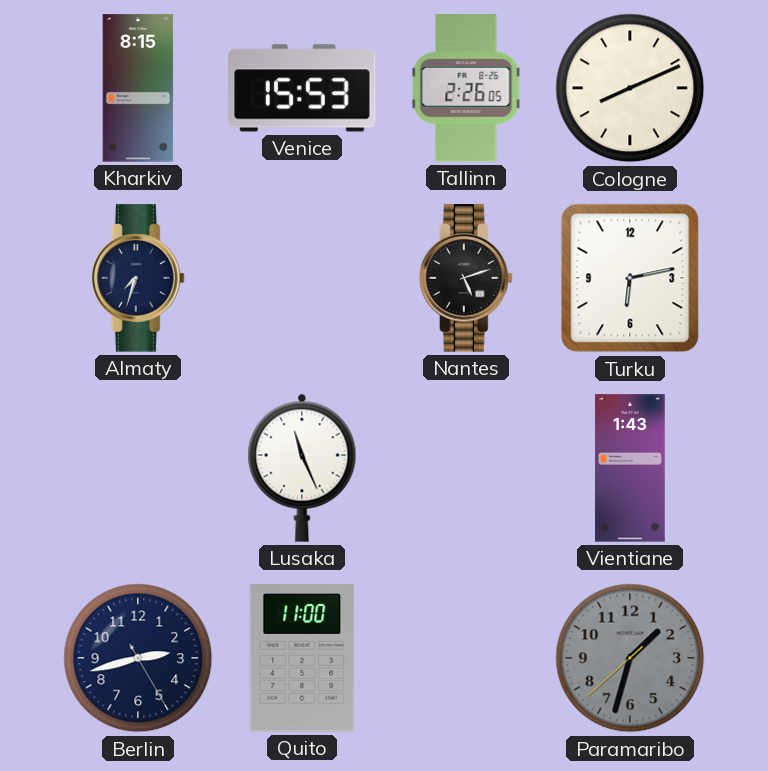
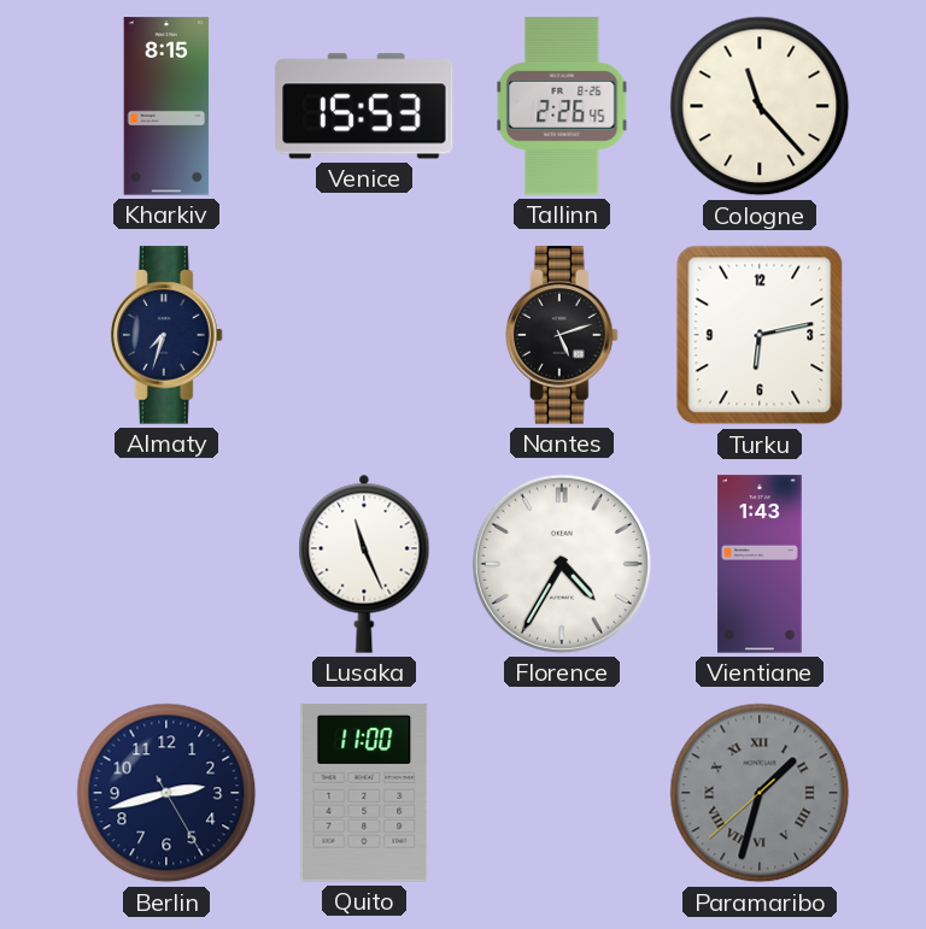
Tallinn: 2:26:05 -> 2:26:45
Cologne: 8:11 -> 11:23
Florence: none -> 4:35
Paramaribo numerals: Arabic -> Roman
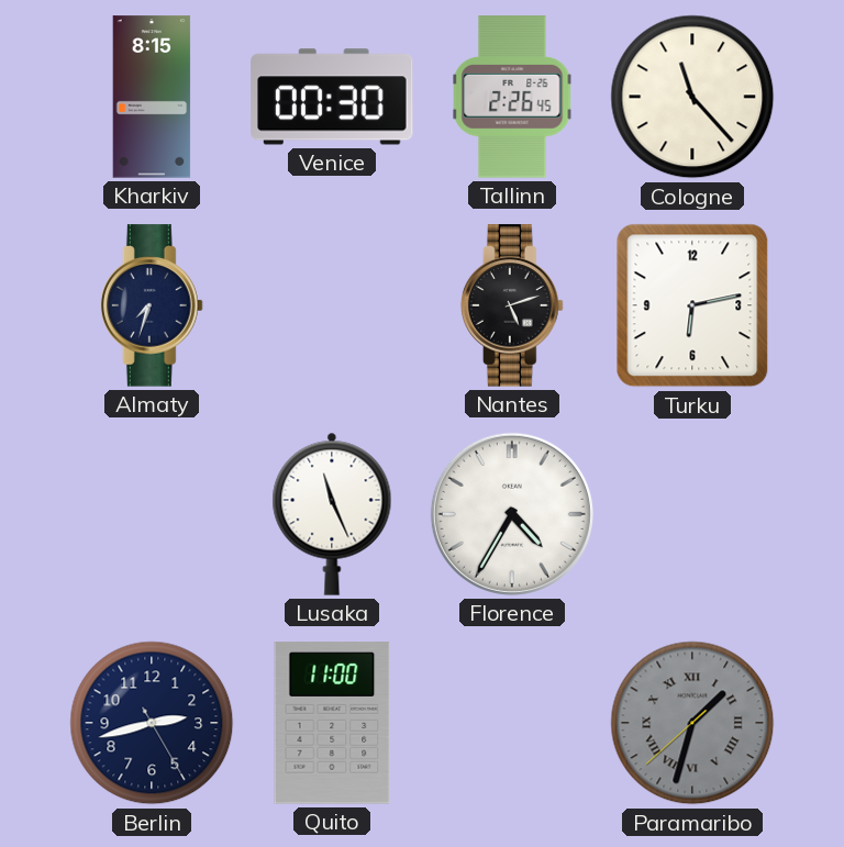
Venice: 15:53 -> 00:30
Vientiane: 1:43 -> none
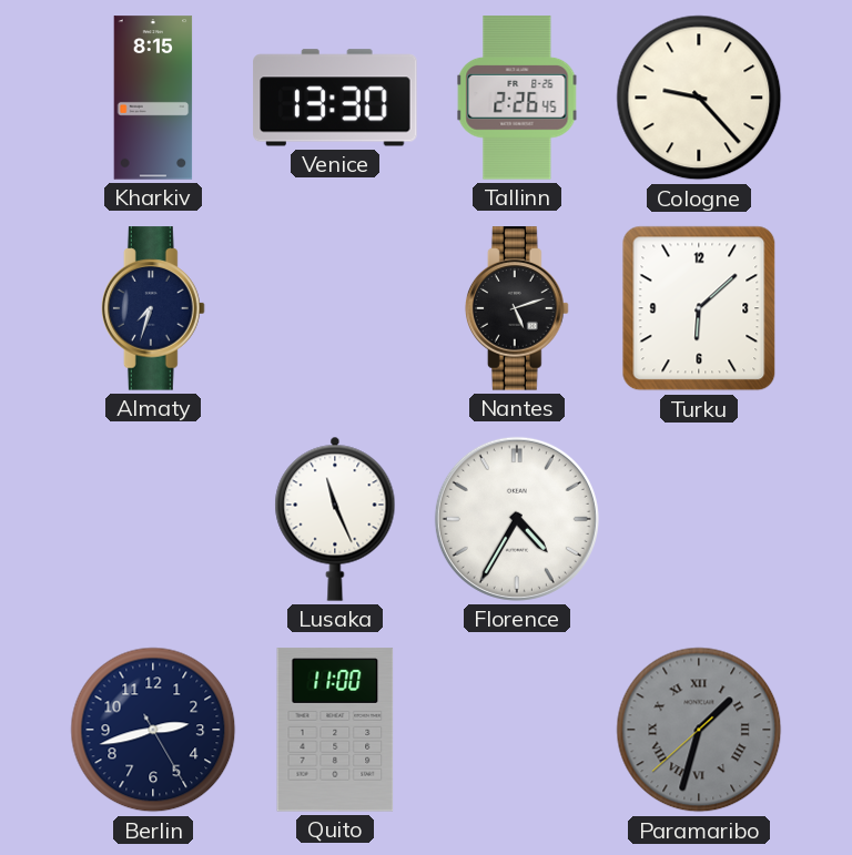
Venice: 00:30 -> 13:30
Cologne: 11:23 -> 9:23
Turku: 6:13 -> 6:08
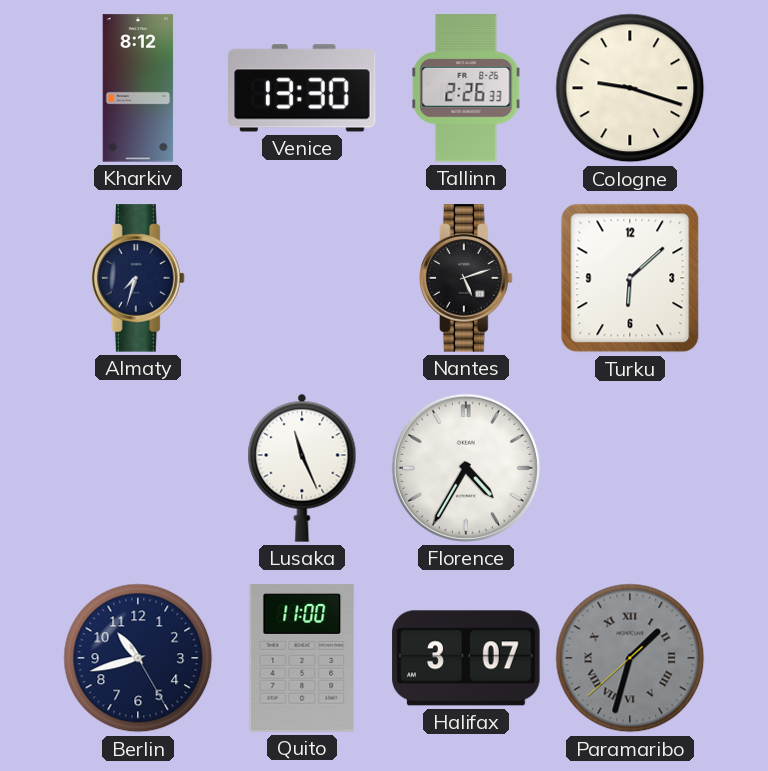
Kharkiv: 8:15 -> 8:12
Tallinn: 2:26:45 -> 2:26:33
Cologne: 9:23 -> 9:18
Berlin: 2:42 -> 10:42
Halifax: none -> 3:07
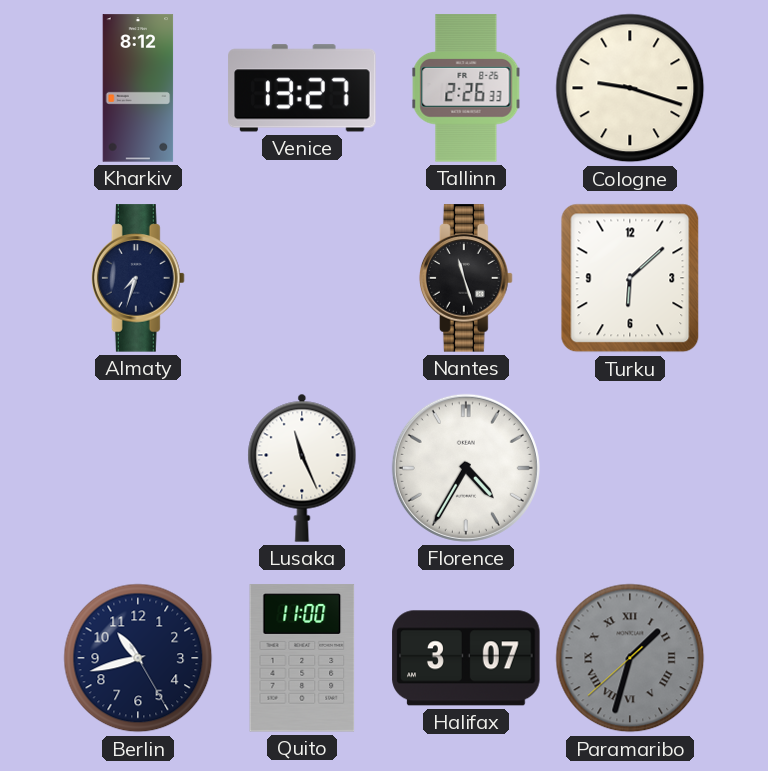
Venice: 13:30 -> 13:27
Nantes: 5:12 -> 11:27
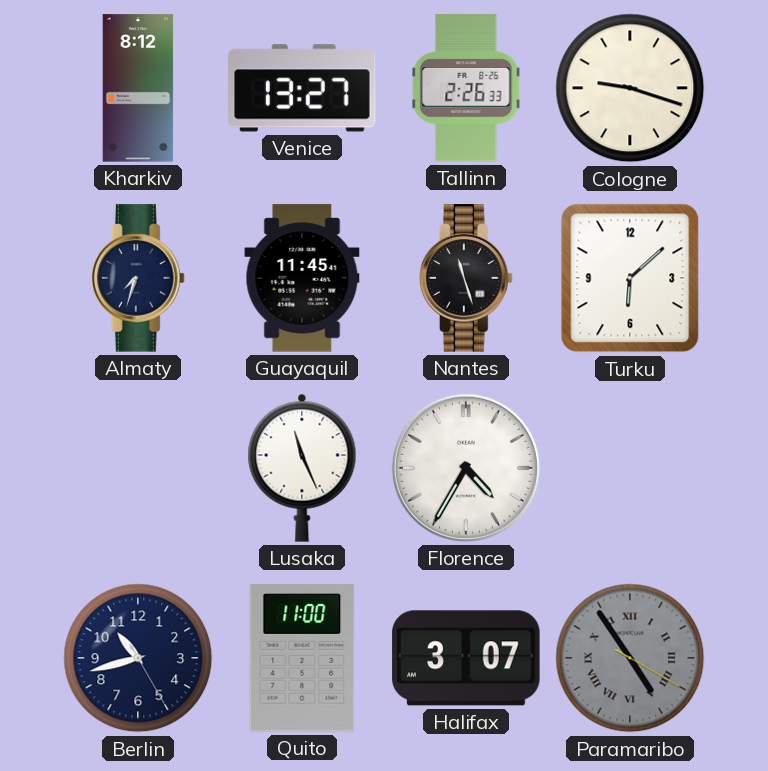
Guayaquil: none -> 11:45
Paramaribo: 1:32 -> 4:54
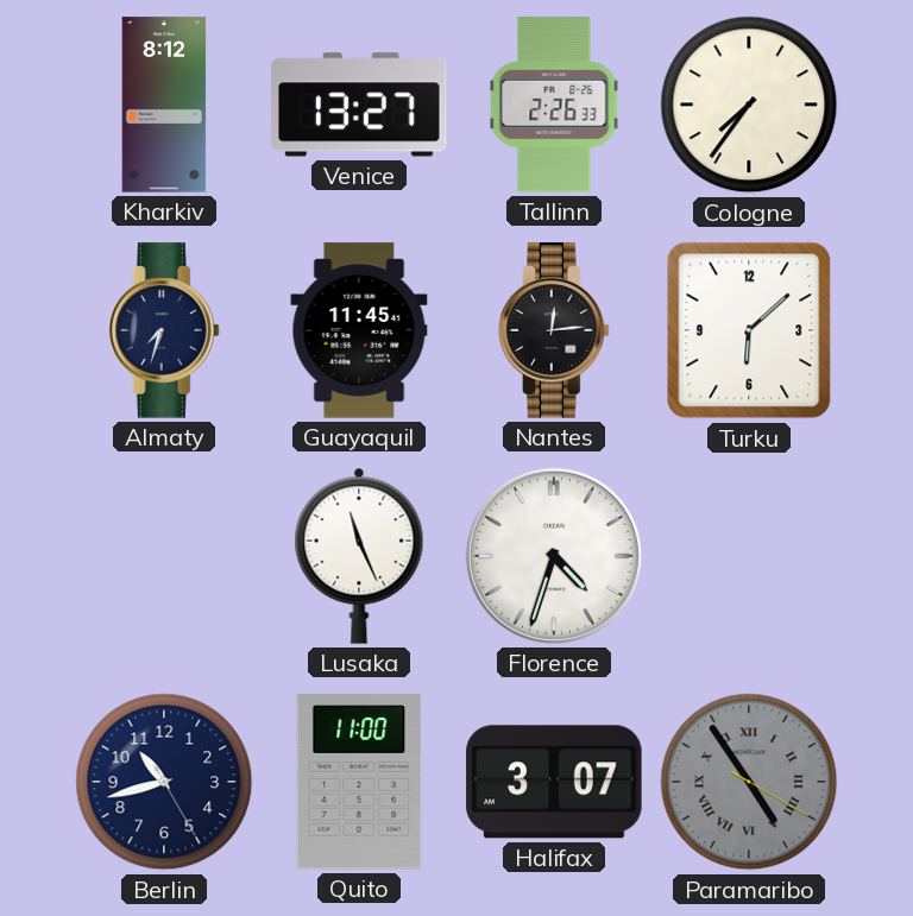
Cologne: 9:18 -> 7:36
Nantes: 11:27 -> 12:14
Florence: 4:35 -> 4:33
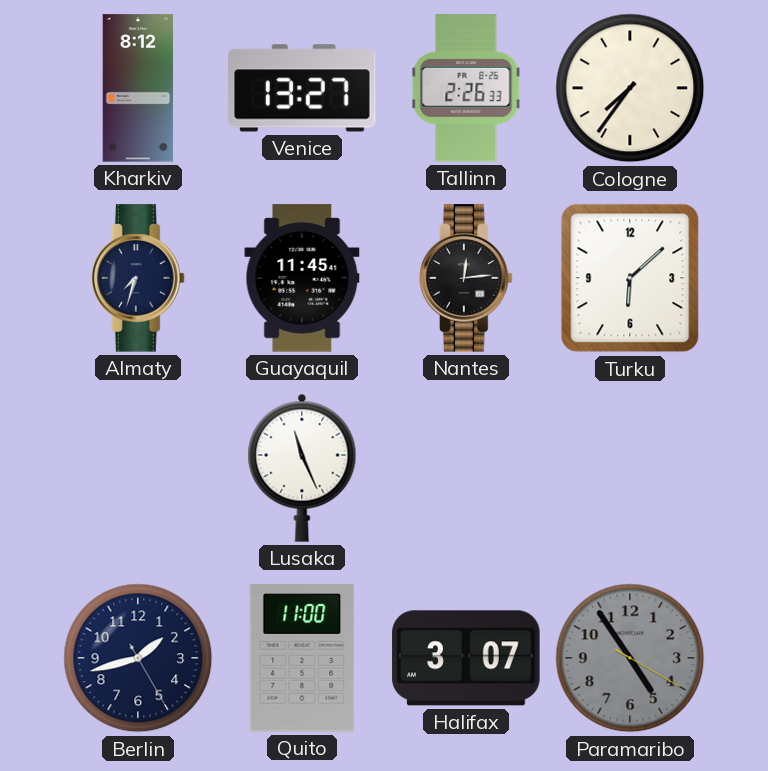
Florence: 4:33 -> none
Berlin: 10:42 -> 1:42
Paramaribo numerals: Roman -> Arabic
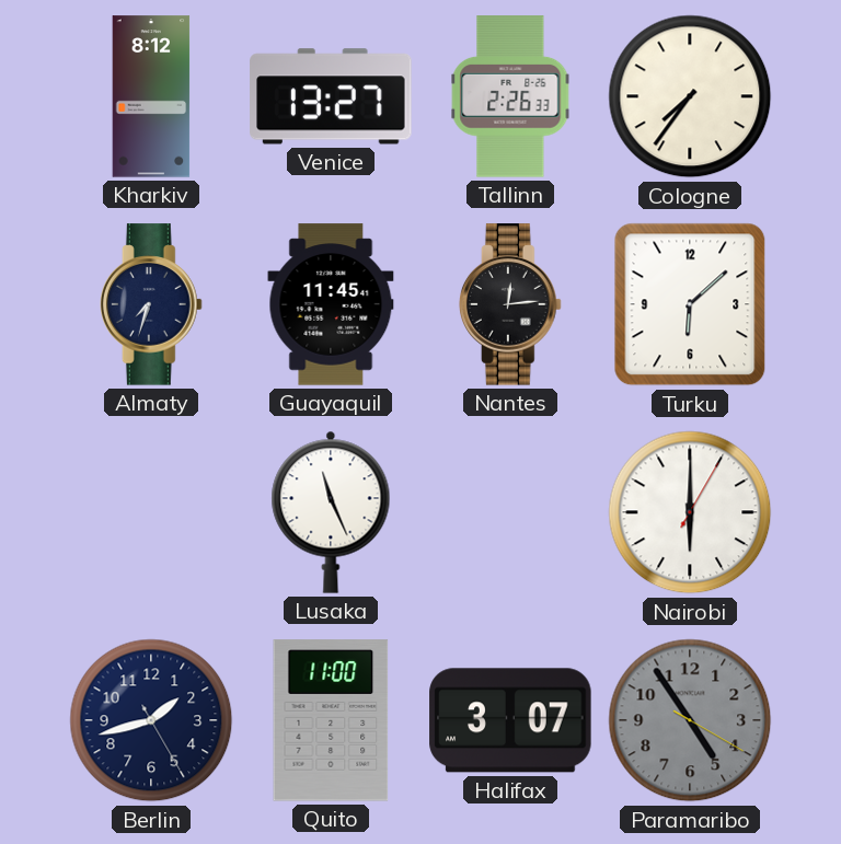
Nairobi: none -> 6:00
